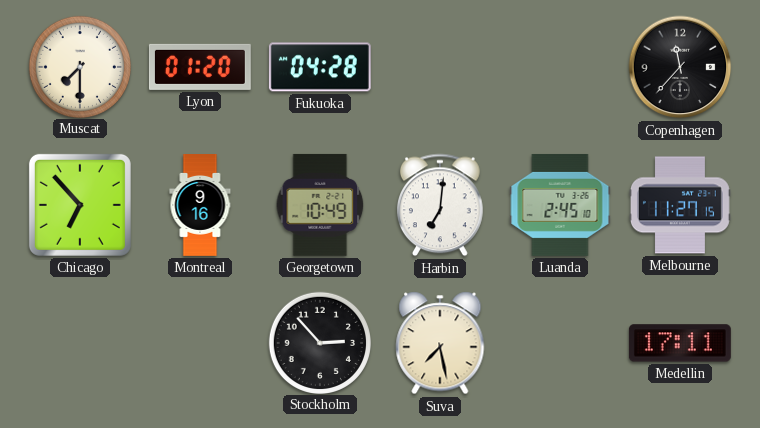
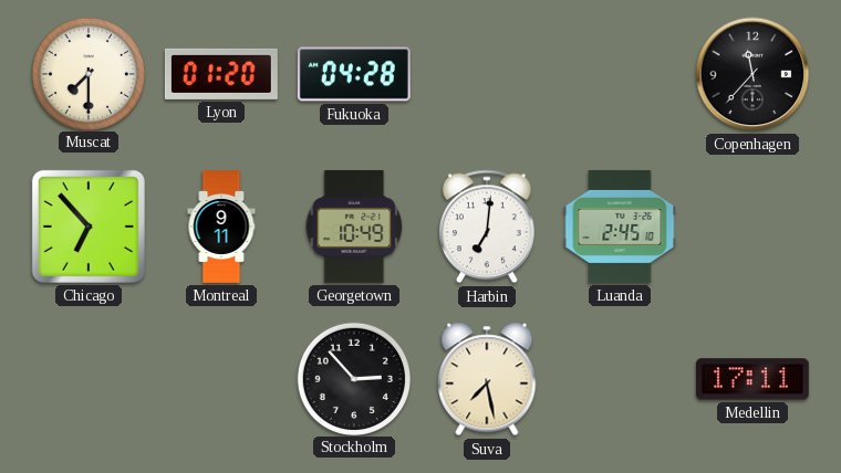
Montreal: 9:16 -> 9:11
Melbourne: 11:27 -> none
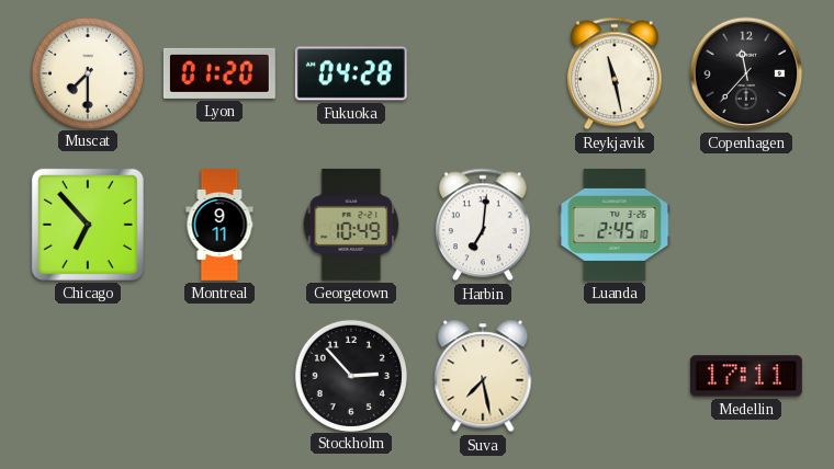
Reykjavik: none -> 11:28
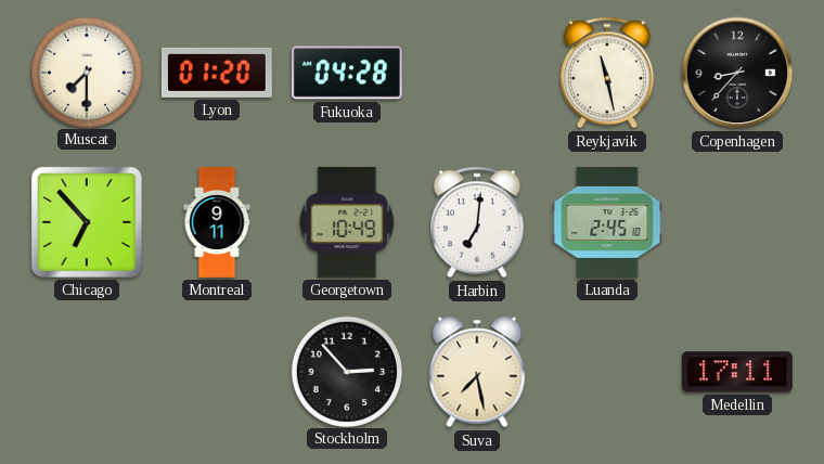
Copenhagen: 11:37 -> 8:37
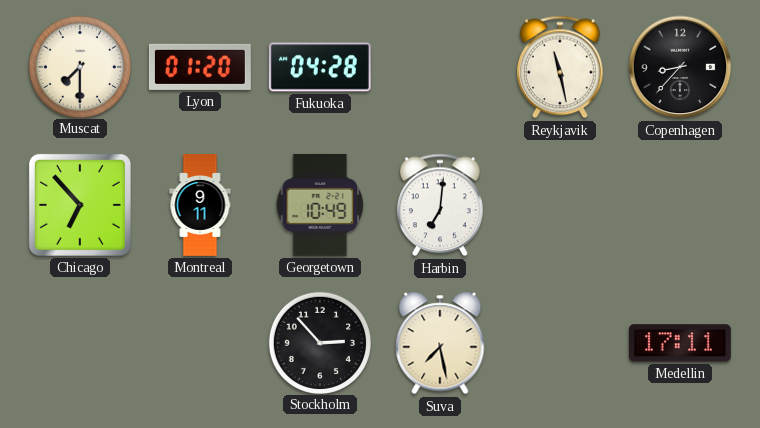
Luanda: 2:45 -> none
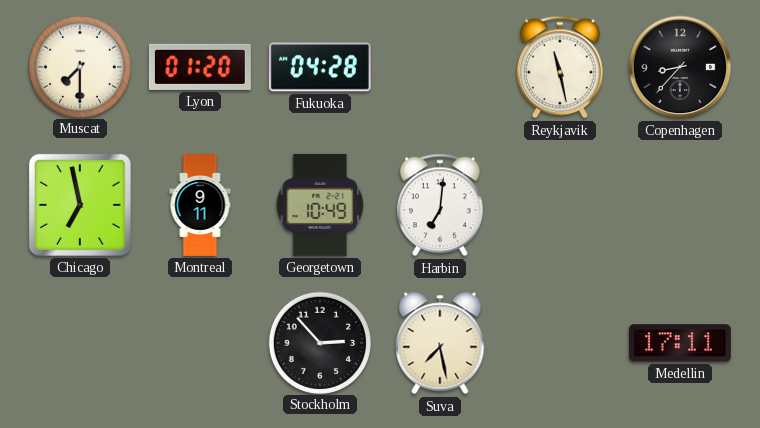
Chicago: 6:53 -> 6:58
